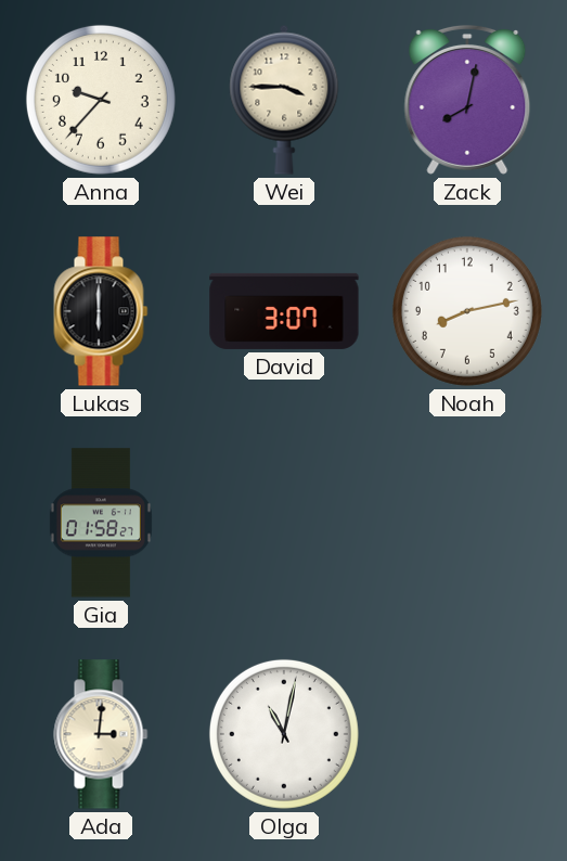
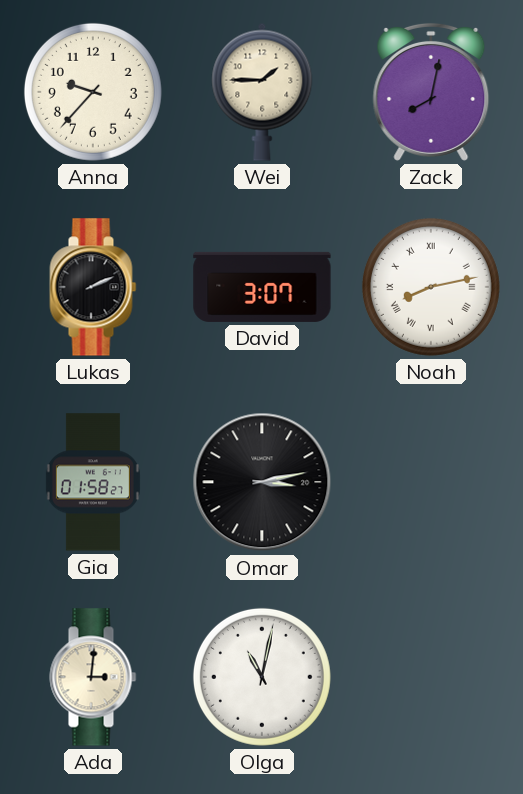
Wei: 3:45 -> 1:45
Lukas: 6:00 -> 2:11
Noah numerals: Arabic -> Roman
Omar: none -> 3:13
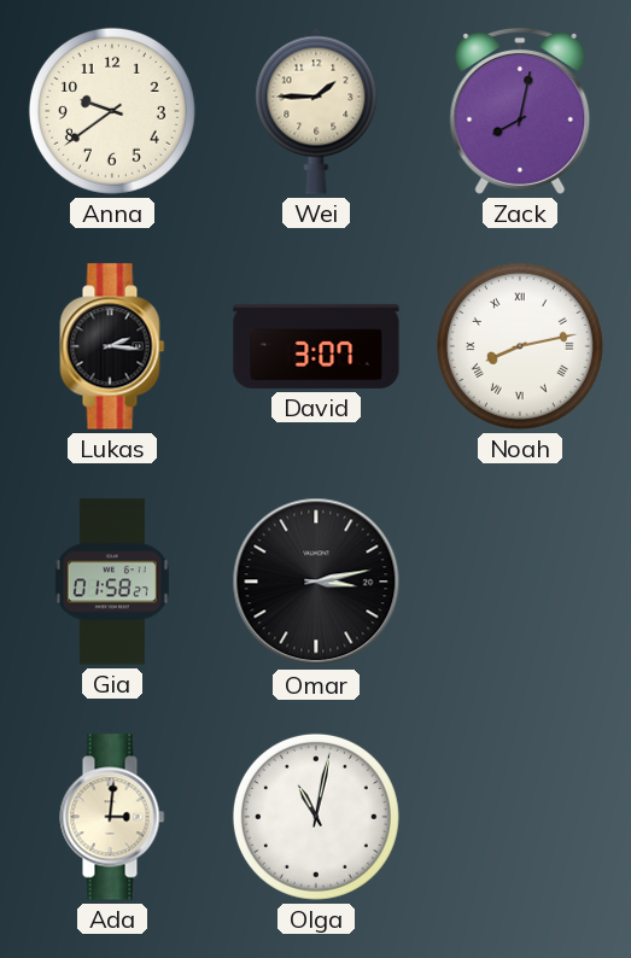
Anna: 9:37 -> 9:39
Lukas: 2:11 -> 2:16
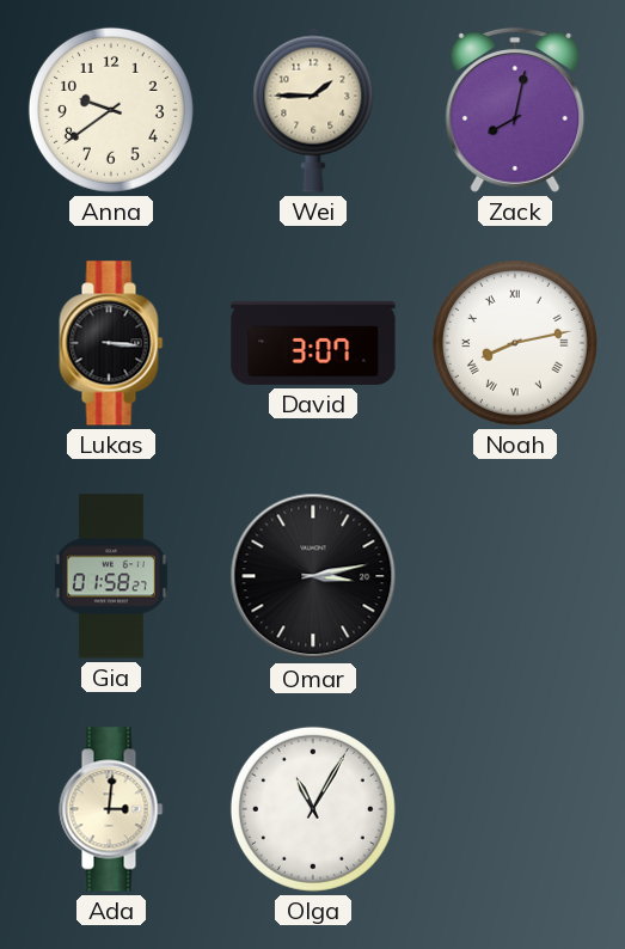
Lukas: 2:16 -> 3:16
Olga: 11:02 -> 11:05
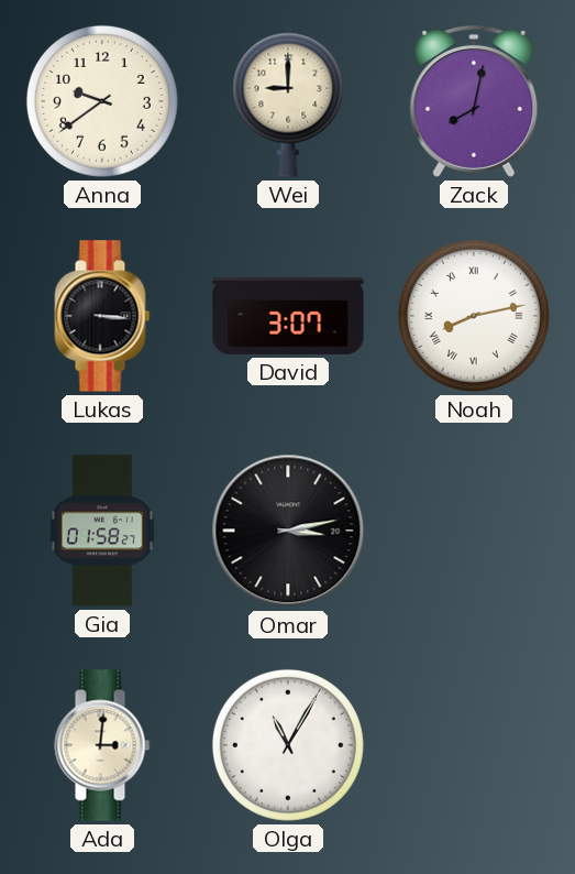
Wei: 1:45 -> 9:00
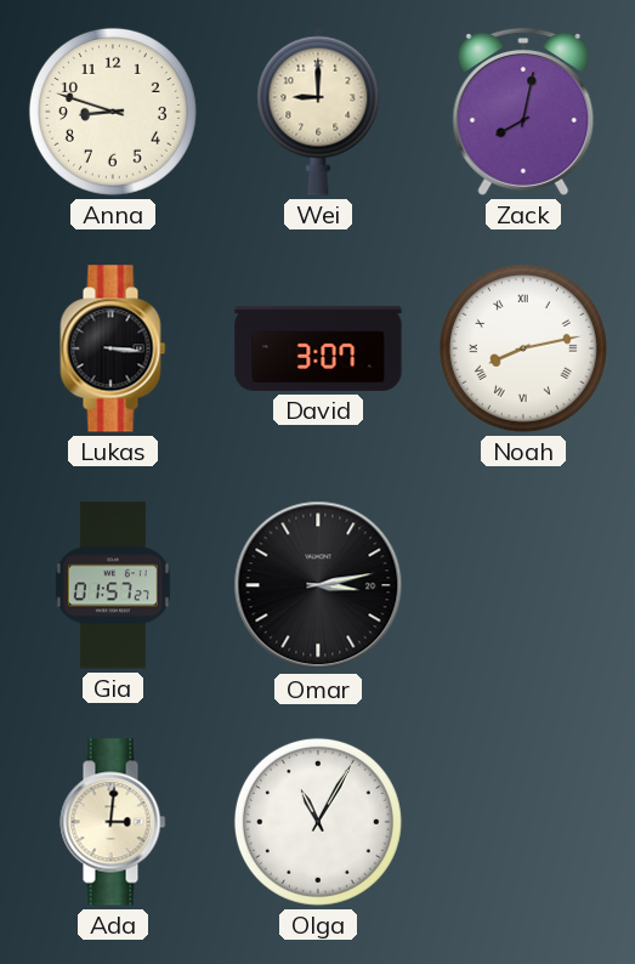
Anna: 9:39 -> 8:48
Gia: 01:58 -> 01:57
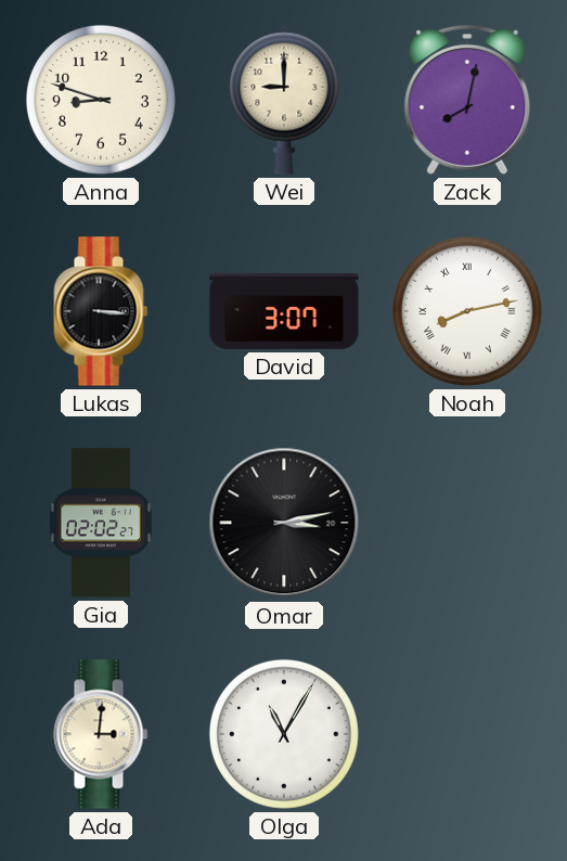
Gia: 01:57 -> 02:02
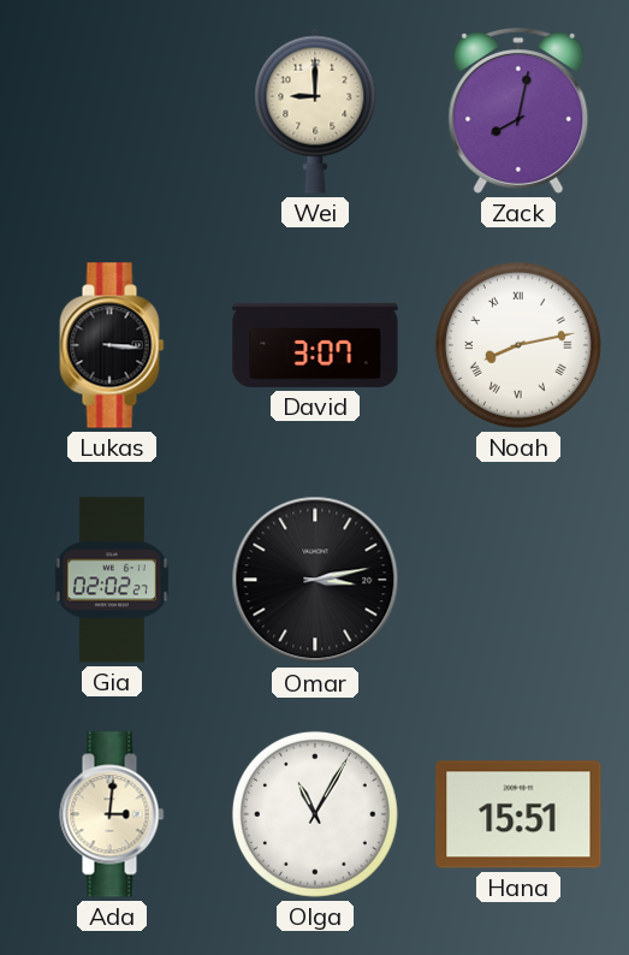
Anna: 8:48 -> none
Hana: none -> 15:51
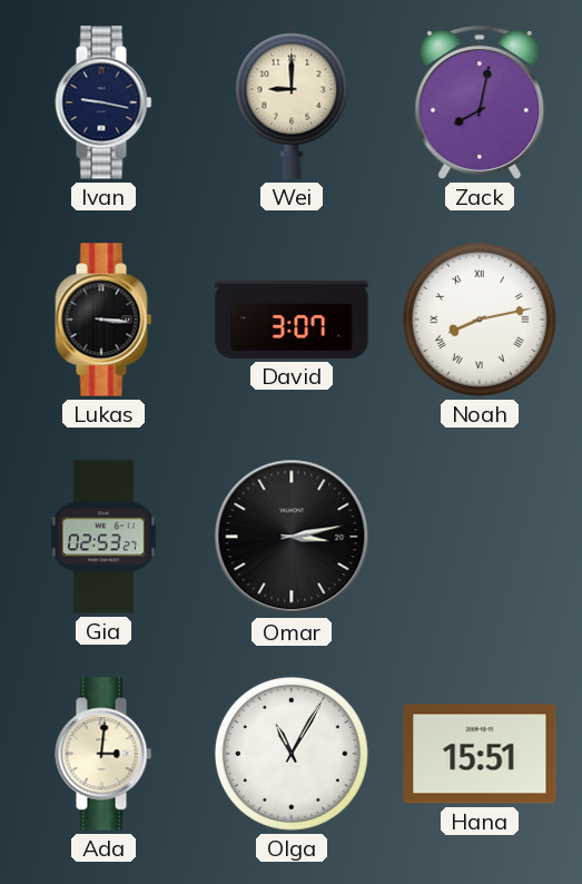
Ivan: none -> 9:17
Gia: 02:02 -> 02:53
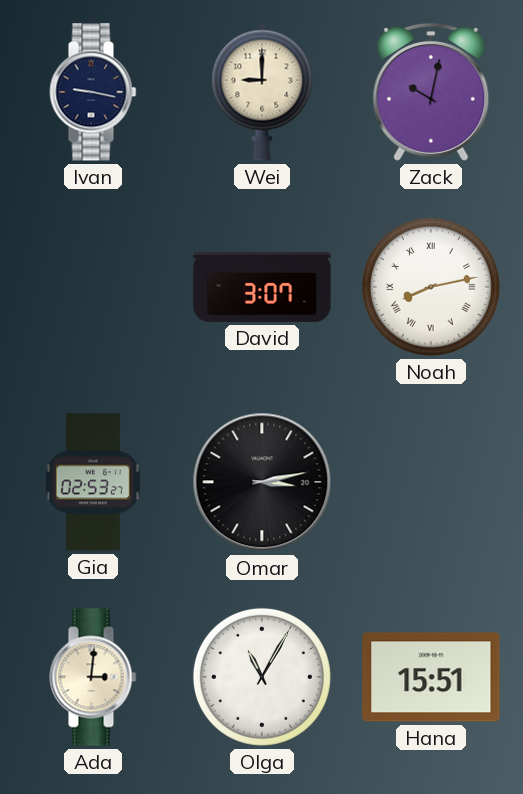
Zack: 8:02 -> 10:02
Lukas: 3:16 -> none
